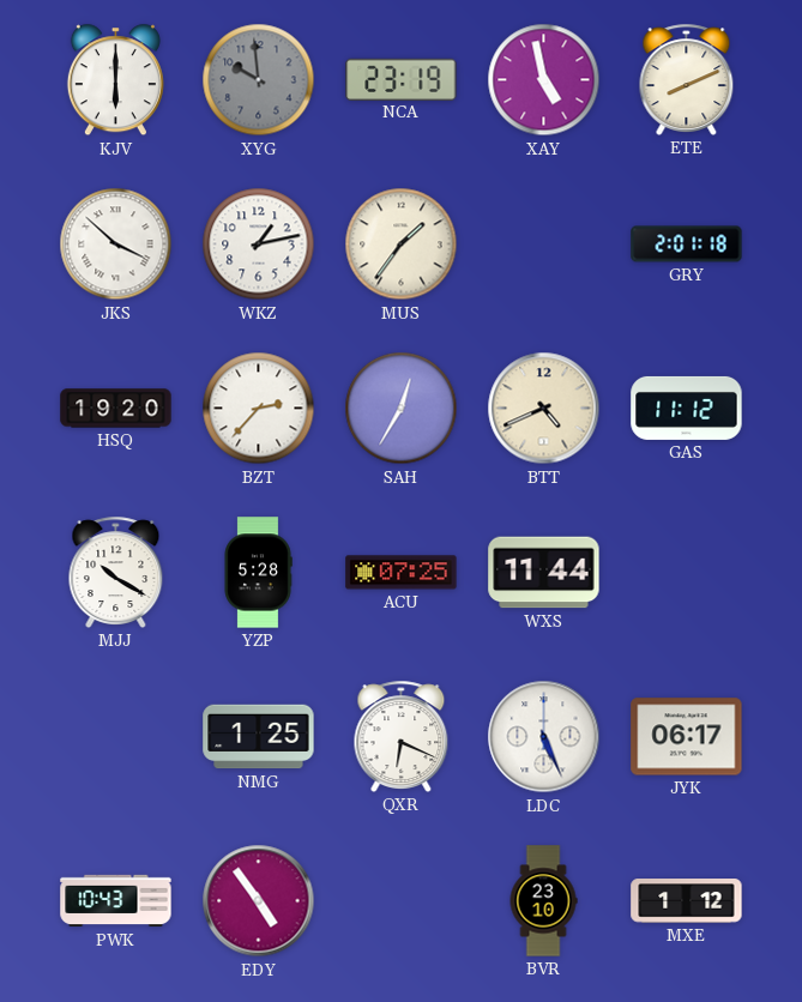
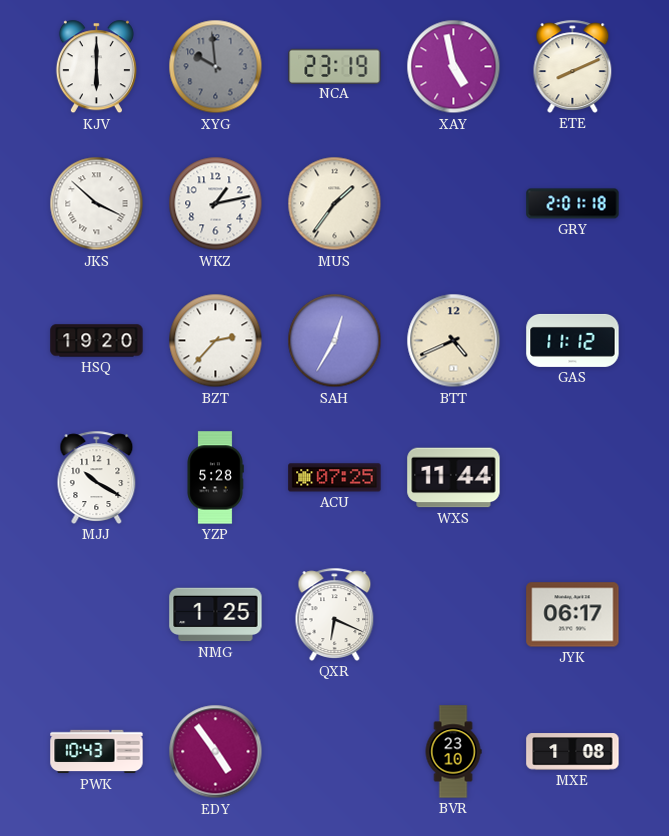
LDC: 5:26 -> none
MXE: 1:12 -> 1:08
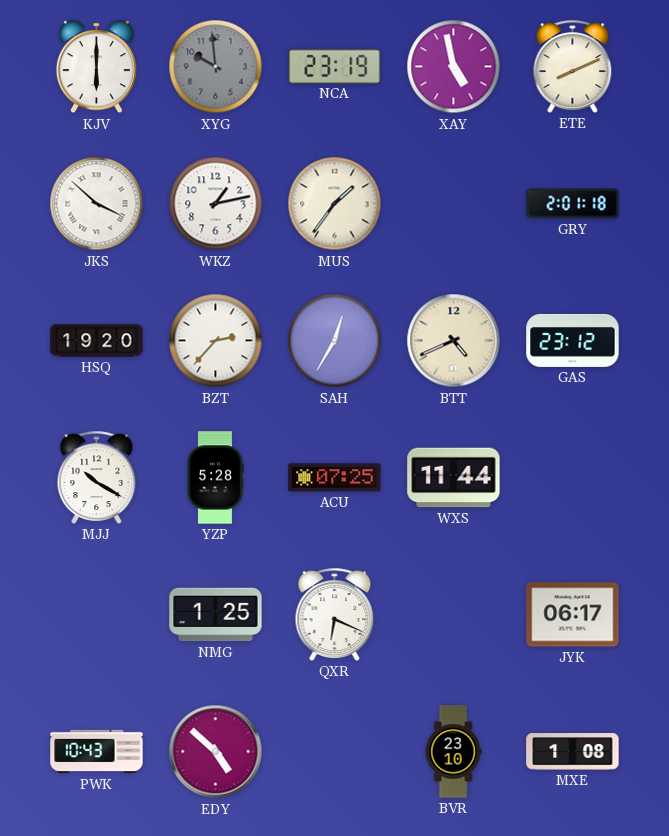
GAS: 11:12 -> 23:12
EDY: 4:54 -> 4:52
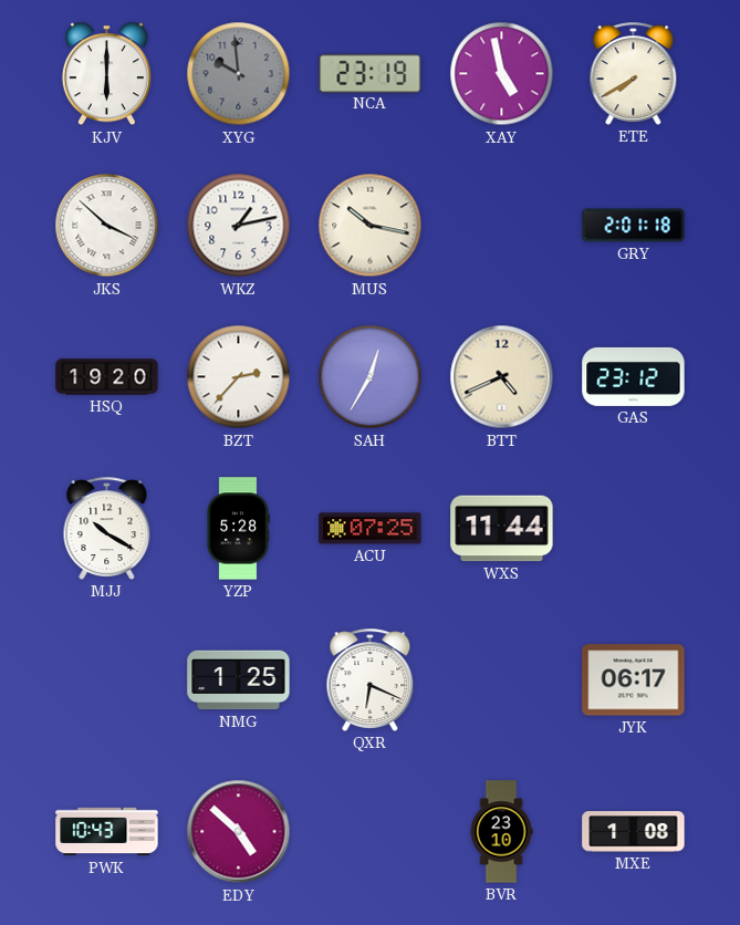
ETE: 8:11 -> 7:40
MUS: 1:36 -> 10:17
